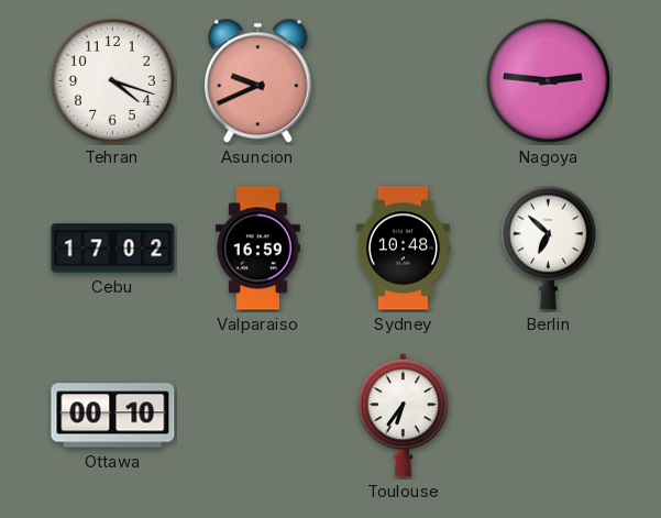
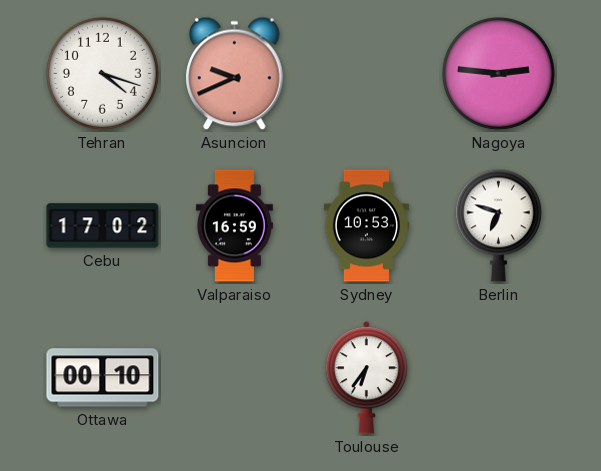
Sydney: 10:48 -> 10:53
Berlin: 6:52 -> 6:48
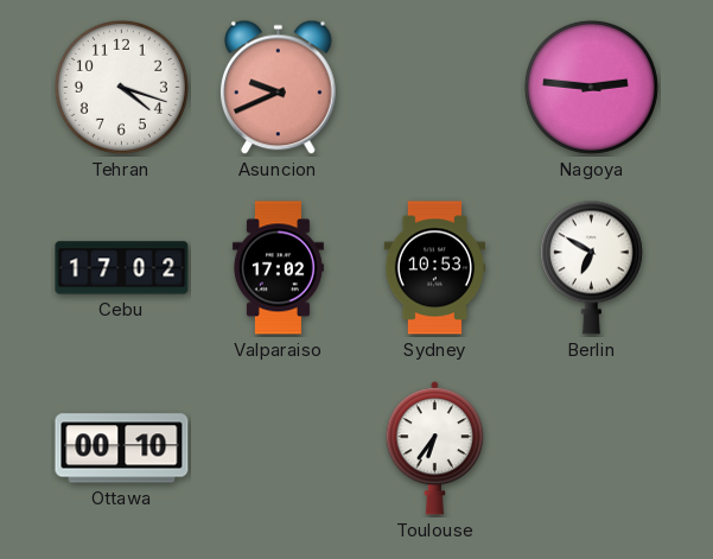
Valparaiso: 16:59 -> 17:02
Berlin: 6:48 -> 6:50
